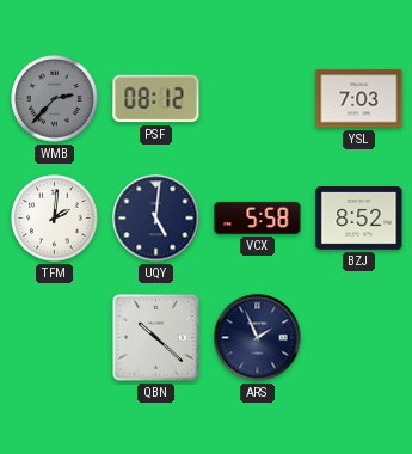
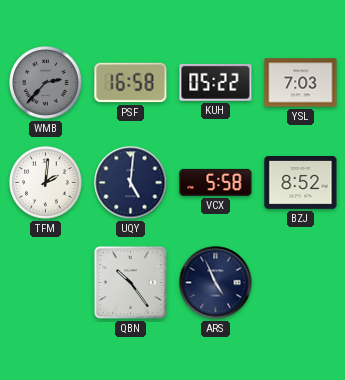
PSF: 08:12 -> 16:58
KUH: none -> 05:22
QBN: 10:22 -> 10:24
ARS: 1:56 -> 4:56
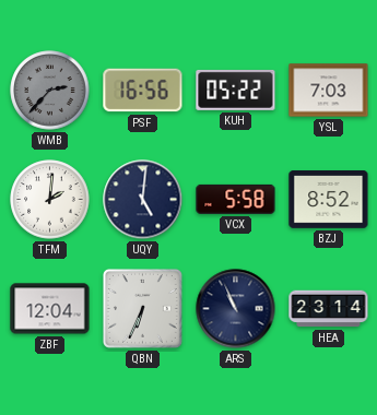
PSF: 16:58 -> 16:56
ZBF: none -> 12:04
QBN: 10:24 -> 6:34
ARS: 4:56 -> 10:56
HEA: none -> 23:14
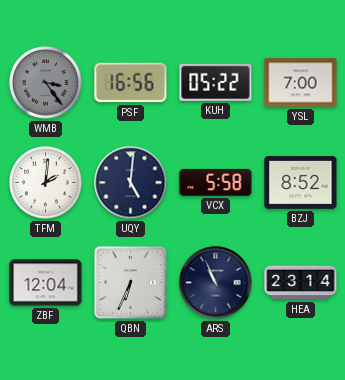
WMB: 2:37 -> 3:24
YSL: 7:03 -> 7:00
